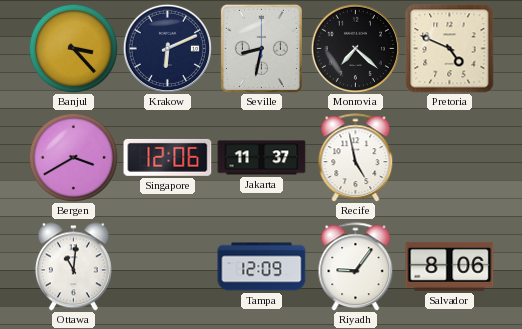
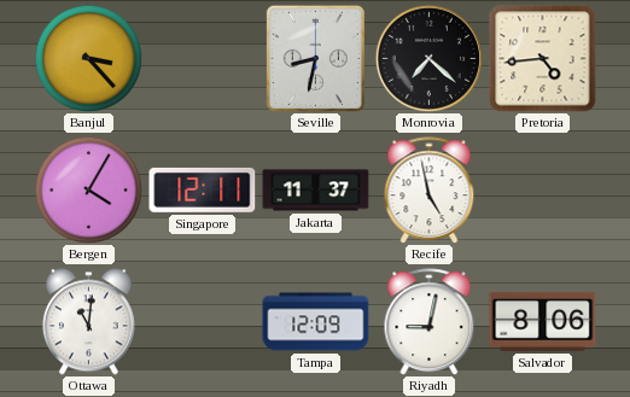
Krakow: 6:11 -> none
Pretoria: 4:49 -> 4:44
Bergen: 3:40 -> 4:05
Singapore: 12:06 -> 12:11
Riyadh: 9:06 -> 9:02
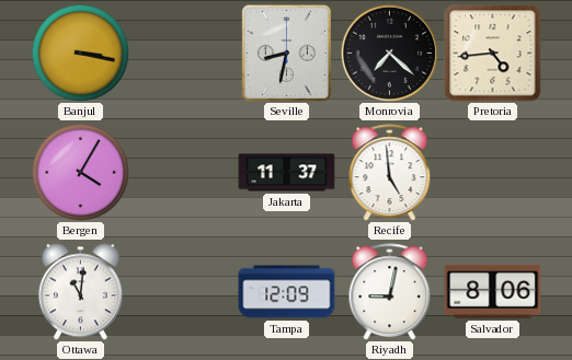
Banjul: 3:23 -> 3:17
Singapore: 12:11 -> none
Recife: 4:58 -> 4:59
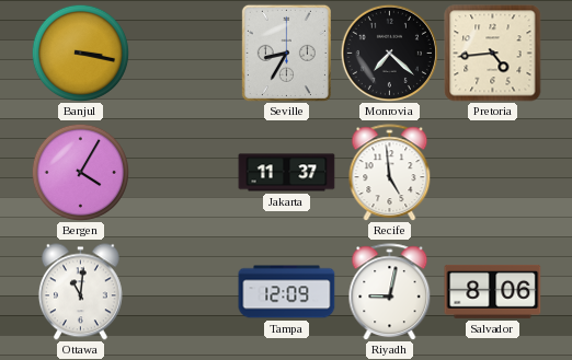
Seville: 8:32 -> 8:35
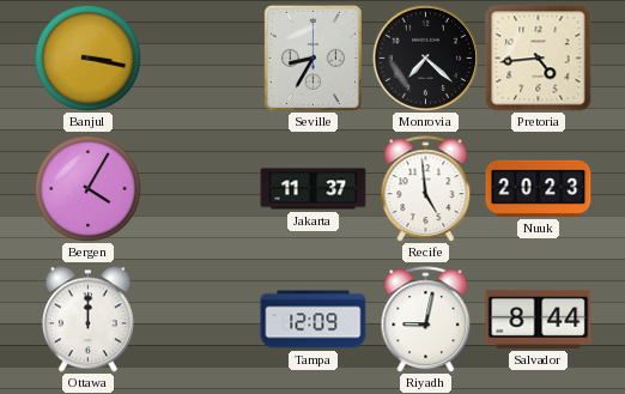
Nuuk: none -> 20:23
Ottawa: 11:01 -> 12:00
Salvador: 8:06 -> 8:44
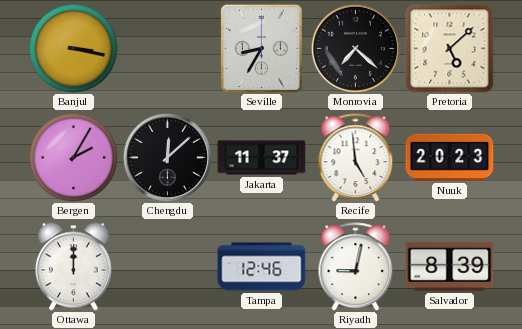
Pretoria: 4:44 -> 5:08
Bergen: 4:05 -> 2:05
Chengdu: none -> 12:08
Tampa: 12:09 -> 12:46
Salvador: 8:44 -> 8:39
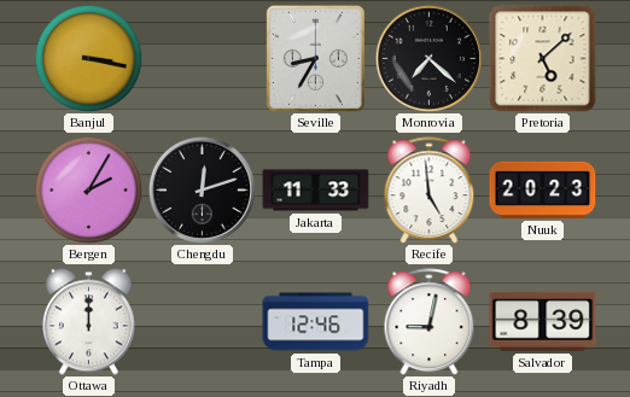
Chengdu: 12:08 -> 12:12
Jakarta: 11:37 -> 11:33
